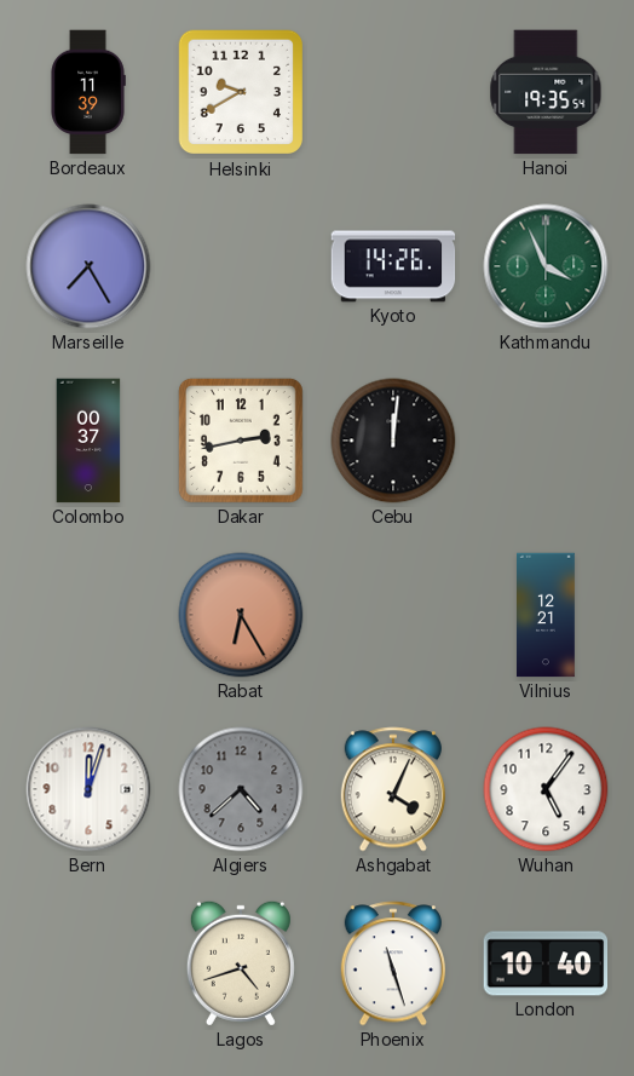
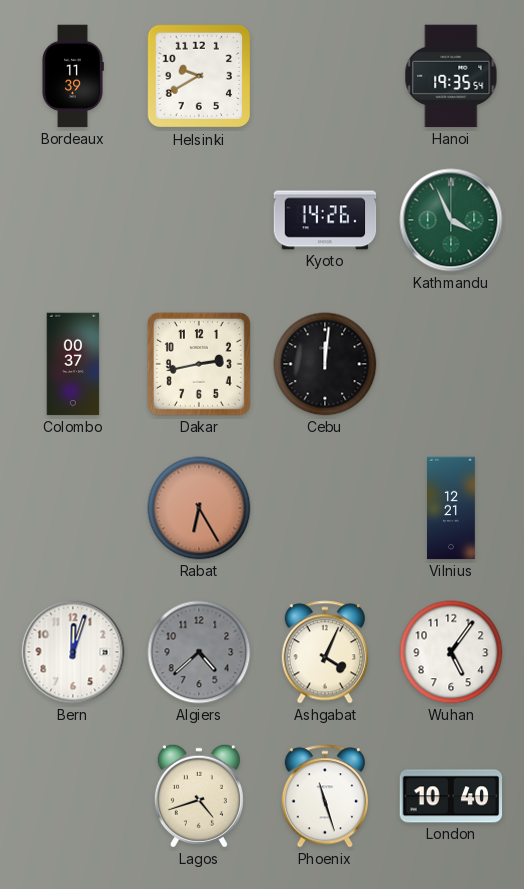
Marseille: 7:25 -> none
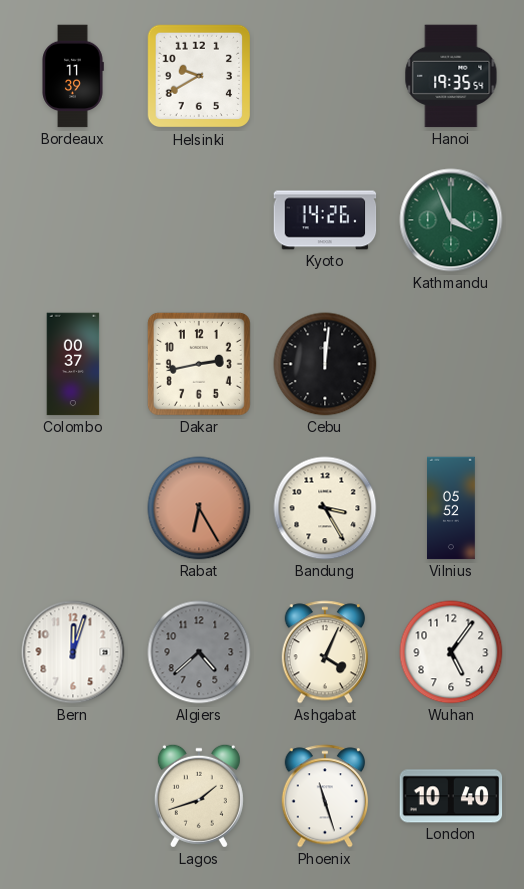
Bandung: none -> 3:25
Vilnius: 12:21 -> 05:52
Lagos: 4:42 -> 1:42
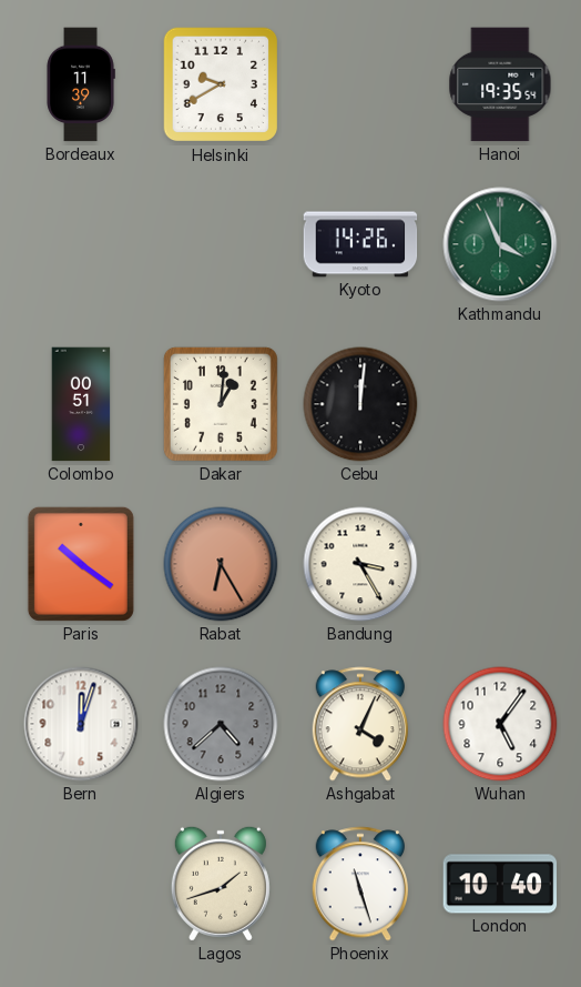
Colombo: 00:37 -> 00:51
Dakar: 2:43 -> 1:01
Paris: none -> 10:21
Vilnius: 05:52 -> none
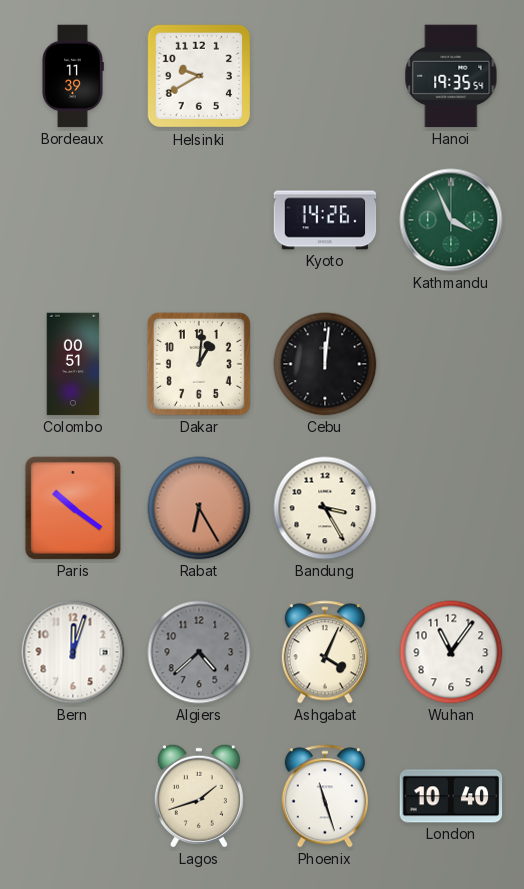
Wuhan: 5:06 -> 11:06
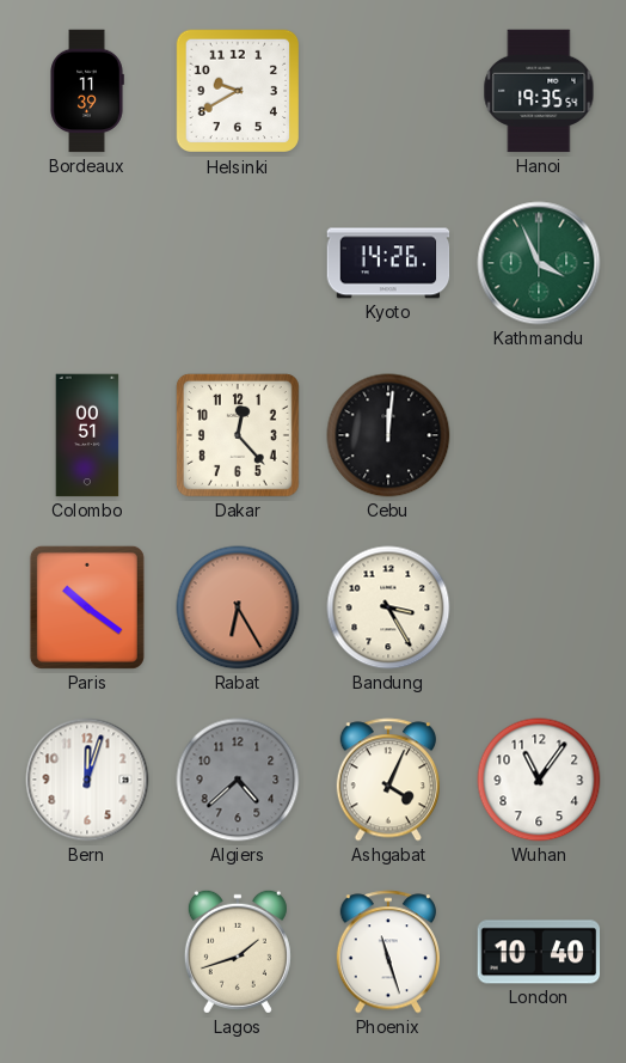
Dakar: 1:01 -> 12:23
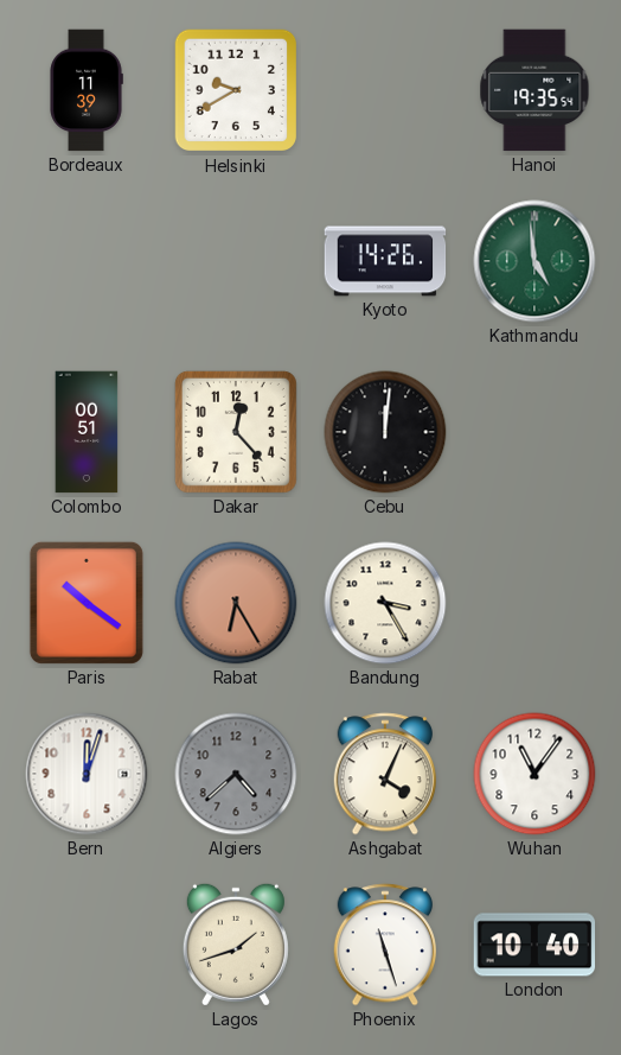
Kathmandu: 3:56 -> 4:59
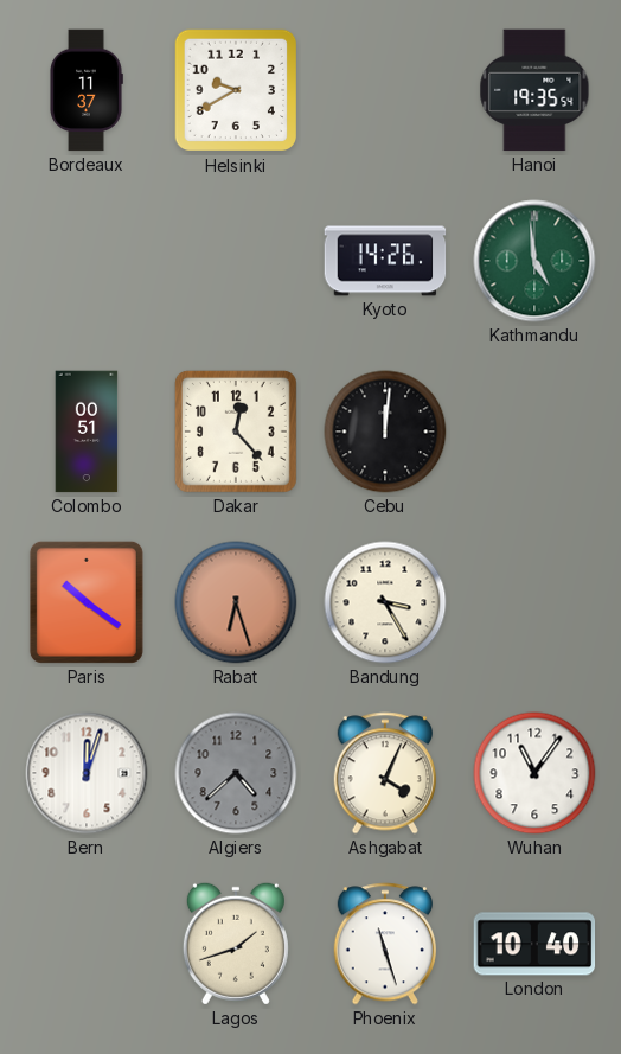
Bordeaux: 11:39 -> 11:37
Rabat: 6:25 -> 6:27
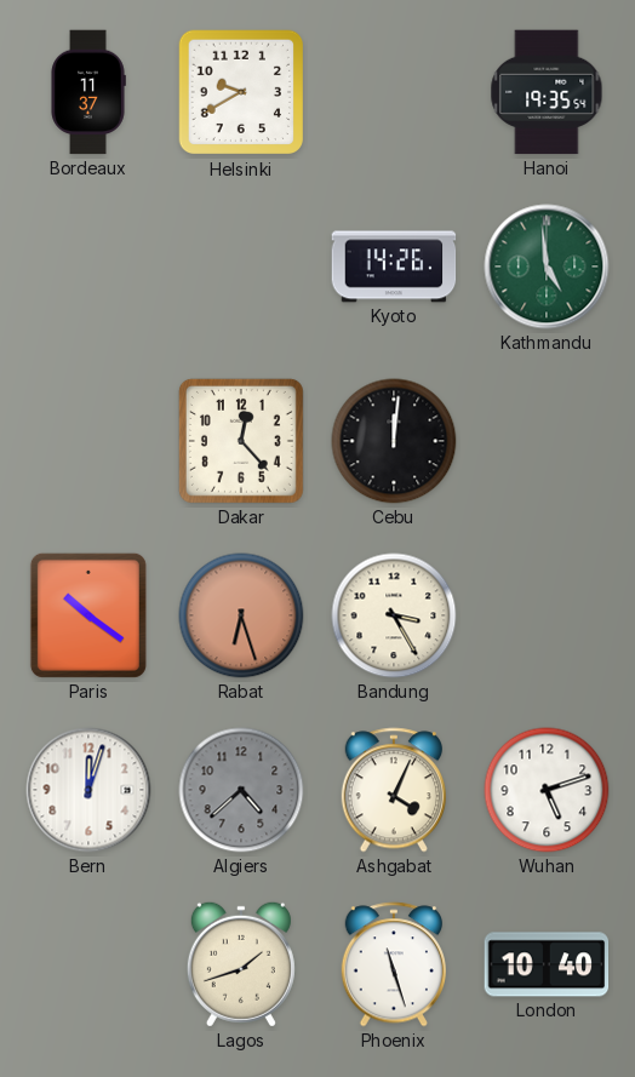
Colombo: 00:51 -> none
Wuhan: 11:06 -> 5:12
